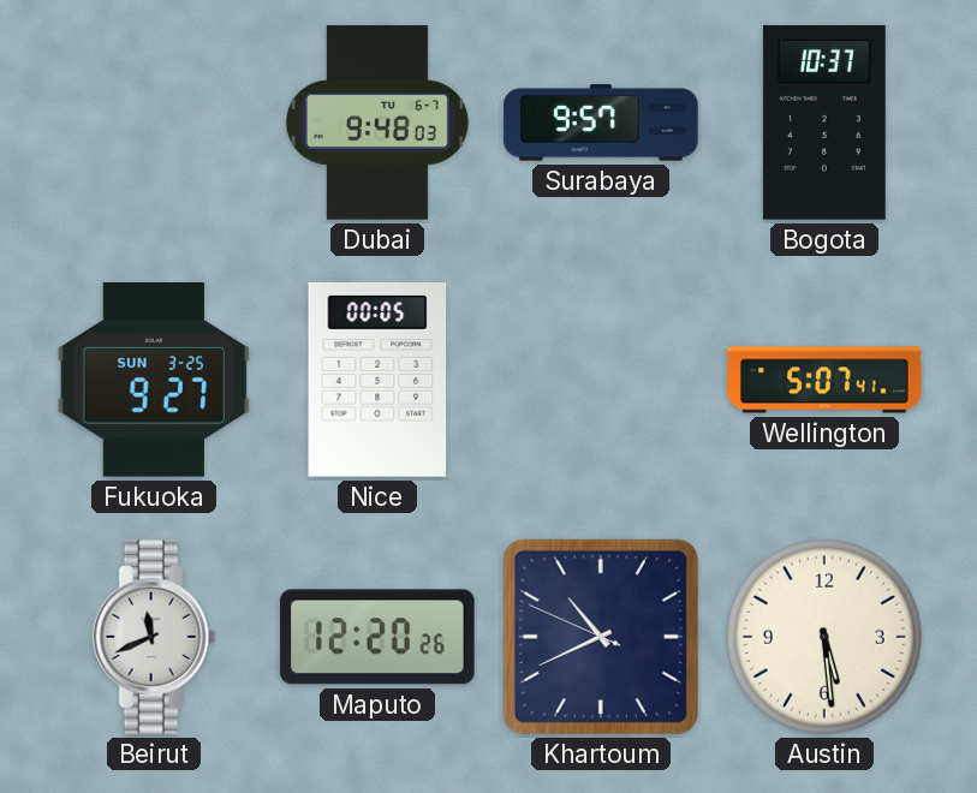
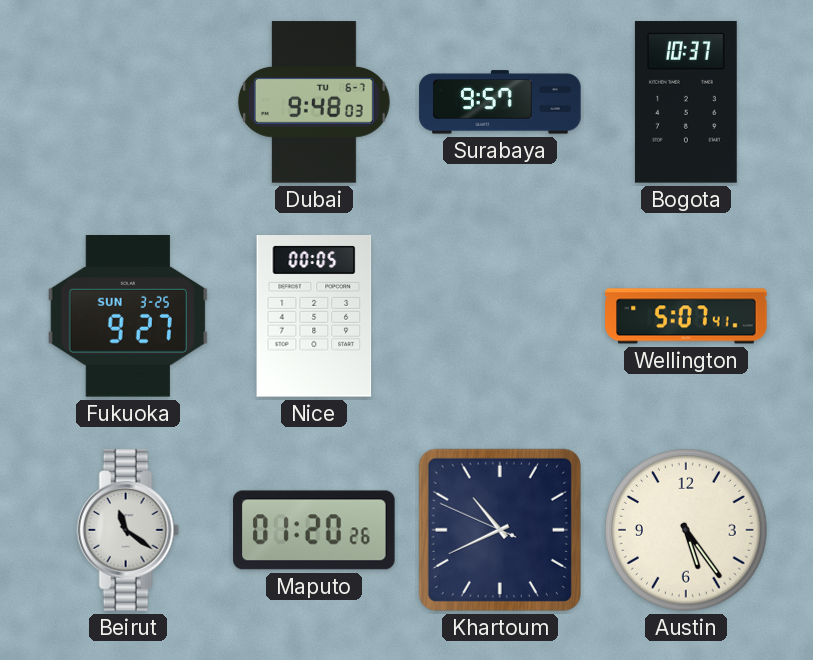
Beirut: 11:41 -> 11:21
Maputo: 12:20 -> 01:20
Austin: 5:29 -> 5:24
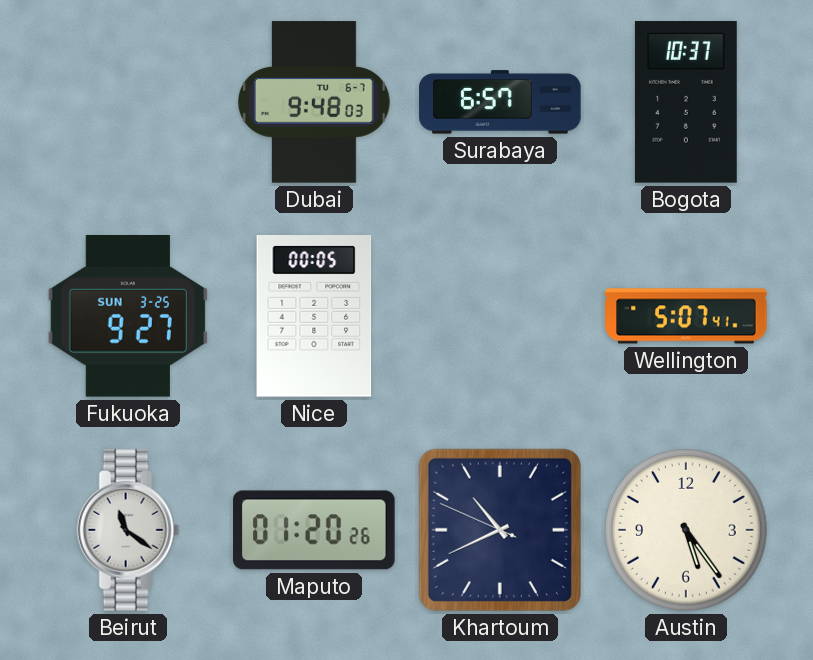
Surabaya: 9:57 -> 6:57
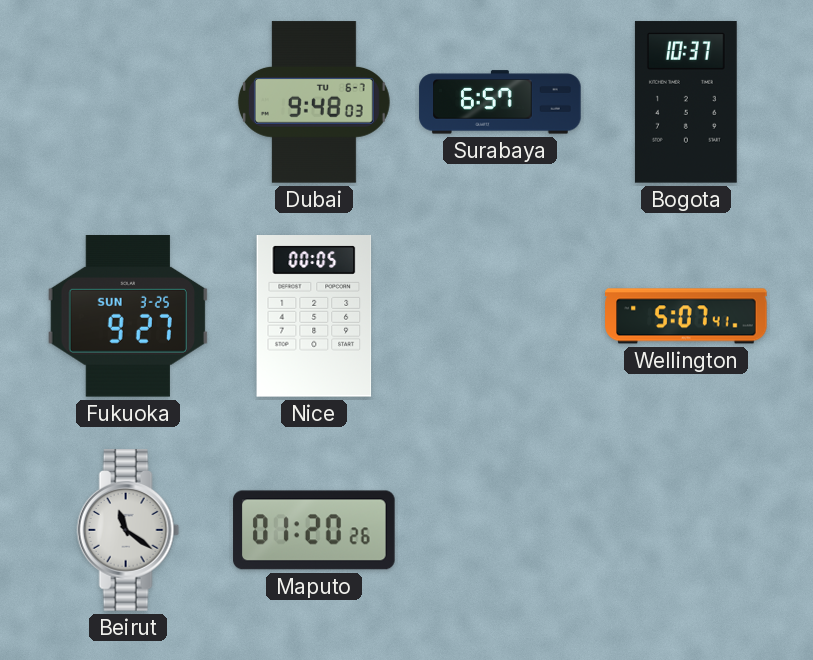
Khartoum: 10:40 -> none
Austin: 5:24 -> none
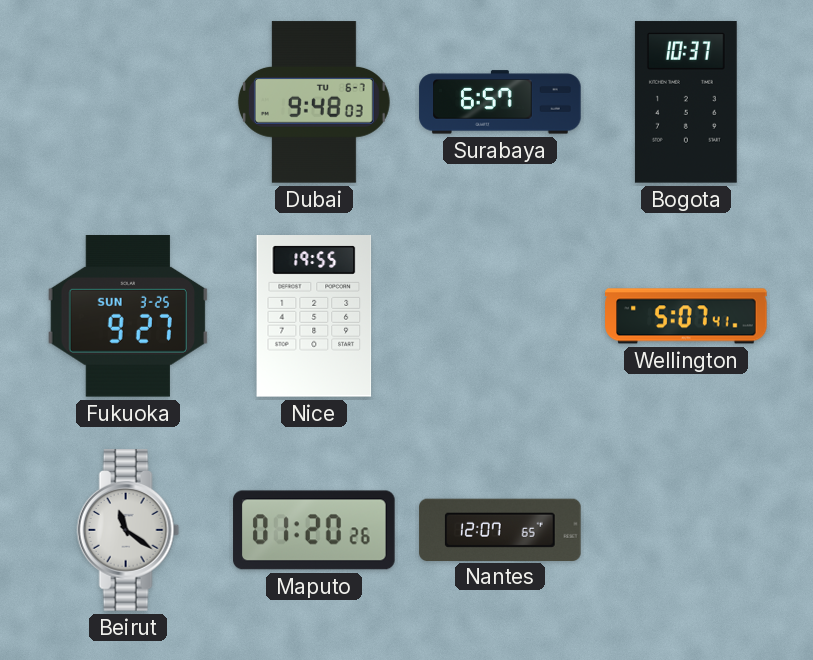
Nice: 00:05 -> 19:55
Nantes: none -> 12:07
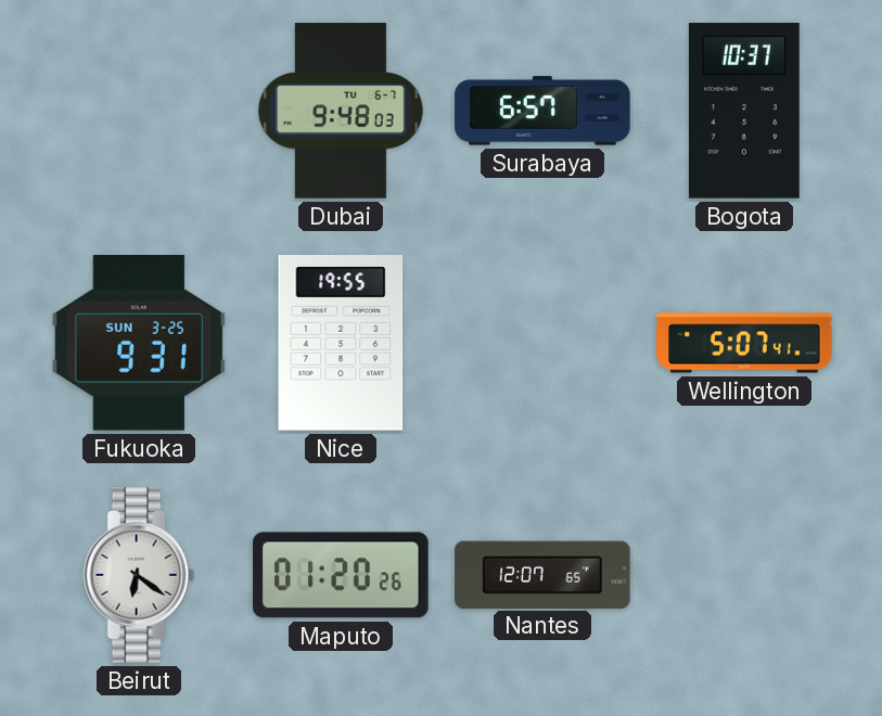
Fukuoka: 9:27 -> 9:31
Beirut: 11:21 -> 6:21
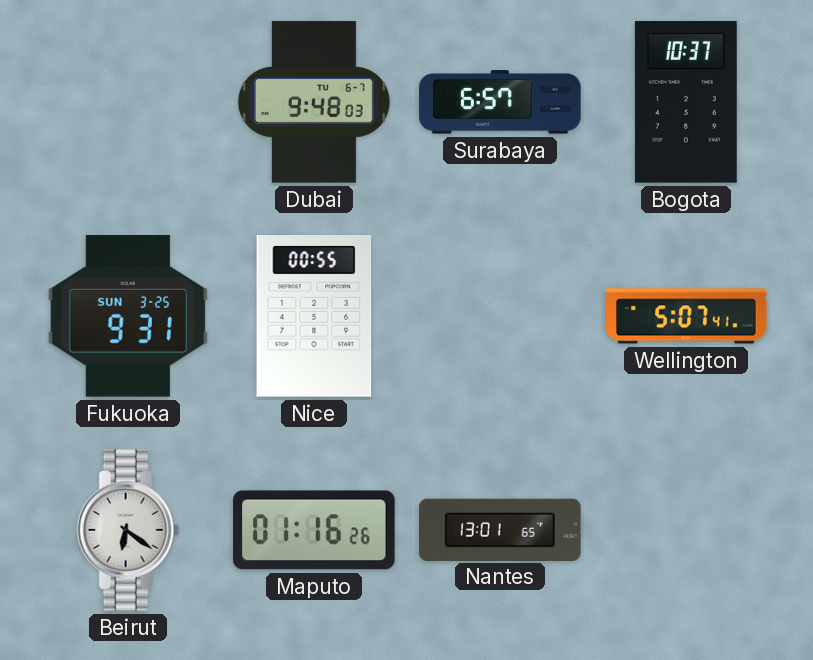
Nice: 19:55 -> 00:55
Maputo: 01:20 -> 01:16
Nantes: 12:07 -> 13:01
